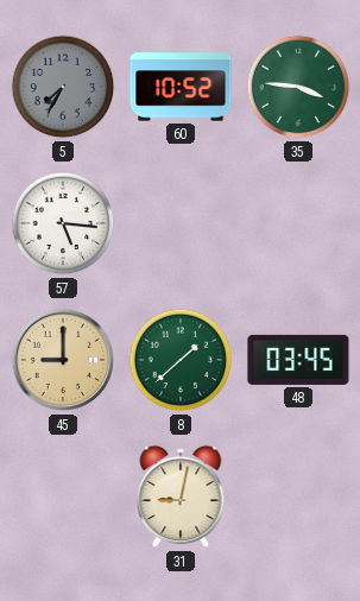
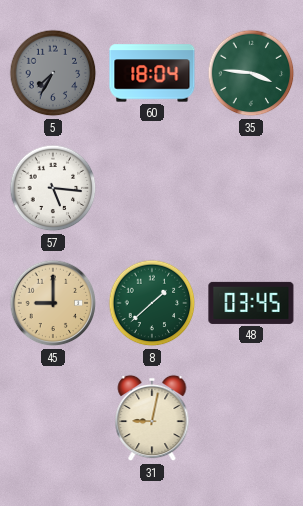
60: 10:52 -> 18:04
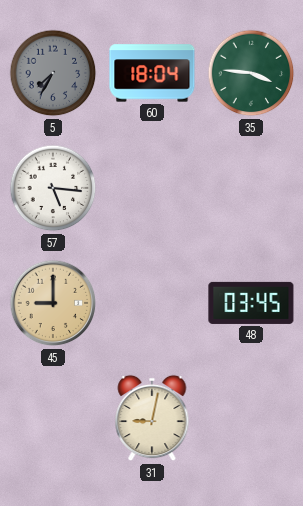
8: 1:38 -> none
